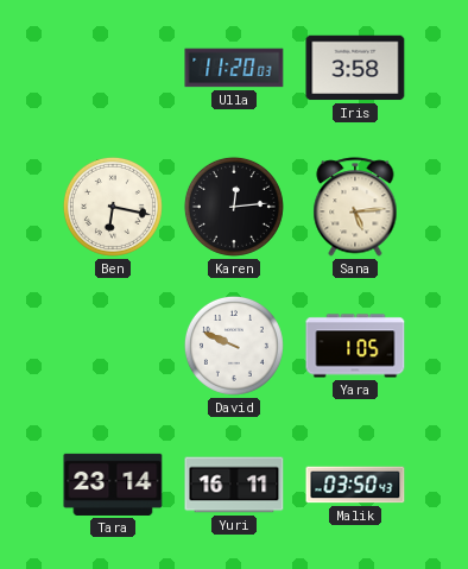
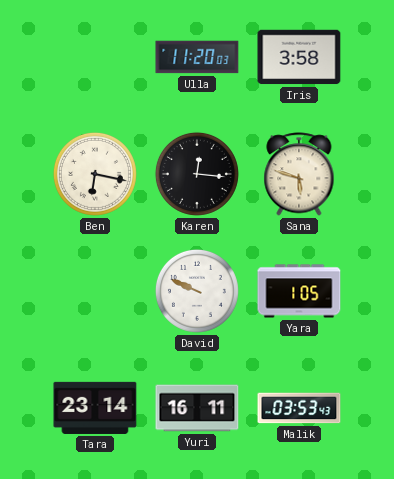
Karen: 12:14 -> 12:16
Sana: 5:14 -> 5:48
Malik: 03:50 -> 03:53
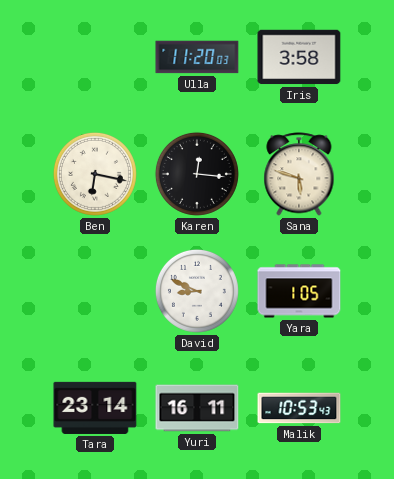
David: 9:49 -> 8:49
Malik: 03:53 -> 10:53
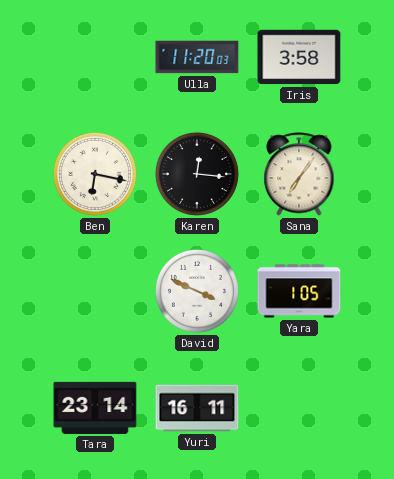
Sana: 5:48 -> 7:06
David: 8:49 -> 3:49
Malik: 10:53 -> none
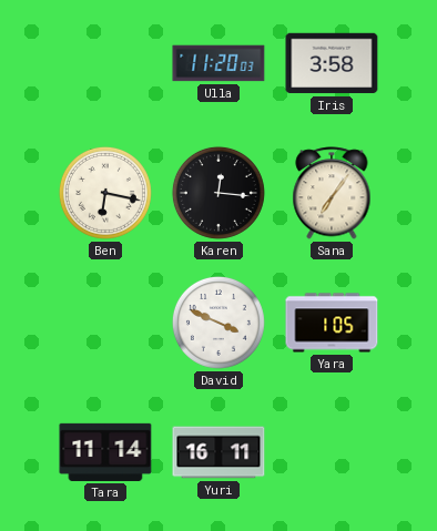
Tara: 23:14 -> 11:14
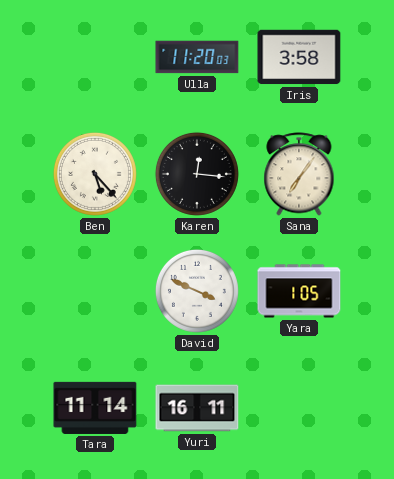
Ben: 6:17 -> 5:23
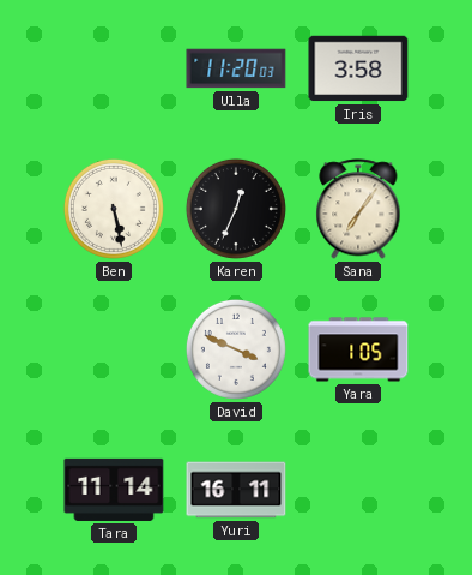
Ben: 5:23 -> 5:28
Karen: 12:16 -> 12:34
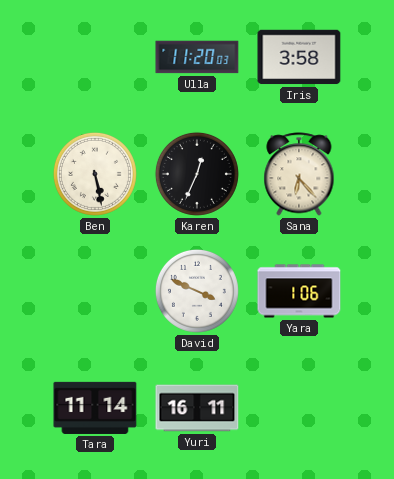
Sana: 7:06 -> 6:23
Yara: 1:05 -> 1:06
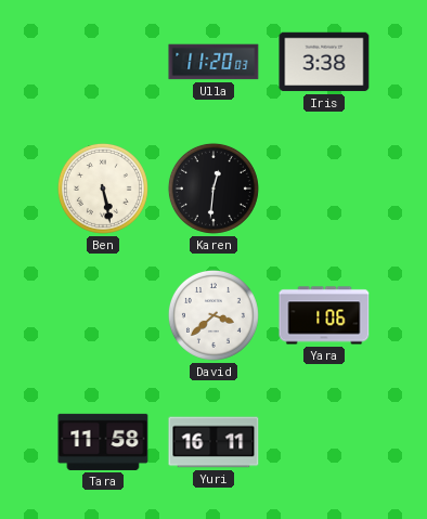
Iris: 3:58 -> 3:38
Karen: 12:34 -> 12:31
Sana: 6:23 -> none
David: 3:49 -> 3:38
Tara: 11:14 -> 11:58
